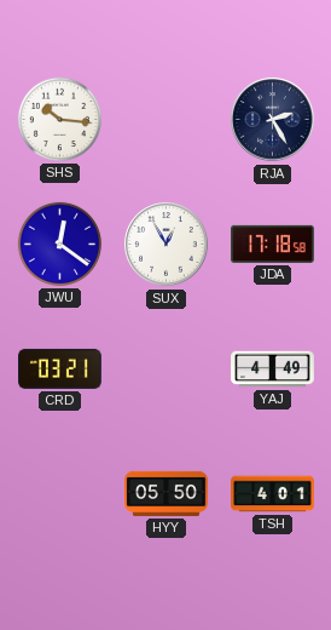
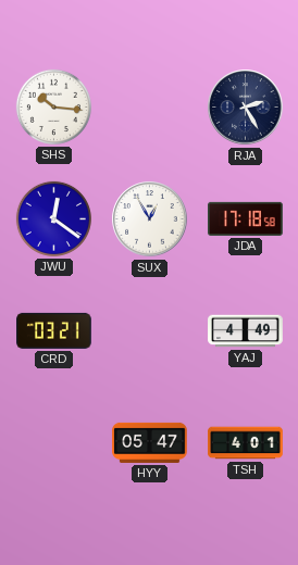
HYY: 05:50 -> 05:47
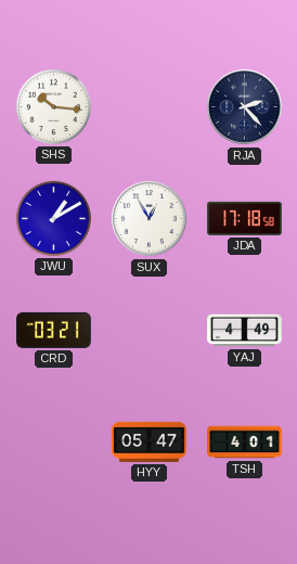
RJA: 2:25 -> 2:23
JWU: 12:21 -> 1:10
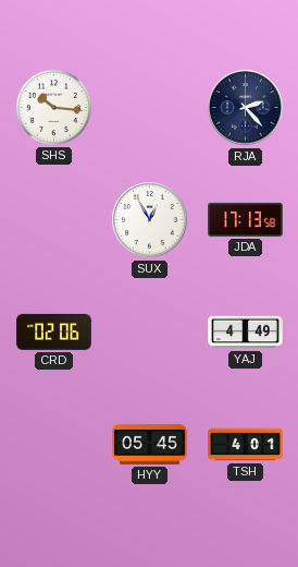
JWU: 1:10 -> none
JDA: 17:18 -> 17:13
CRD: 03:21 -> 02:06
HYY: 05:47 -> 05:45
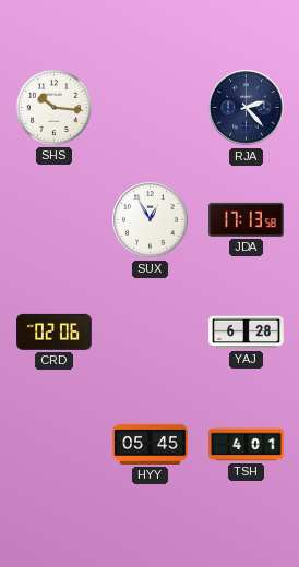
YAJ: 4:49 -> 6:28
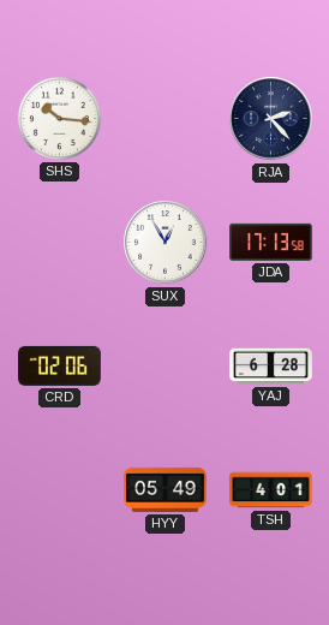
HYY: 05:45 -> 05:49
